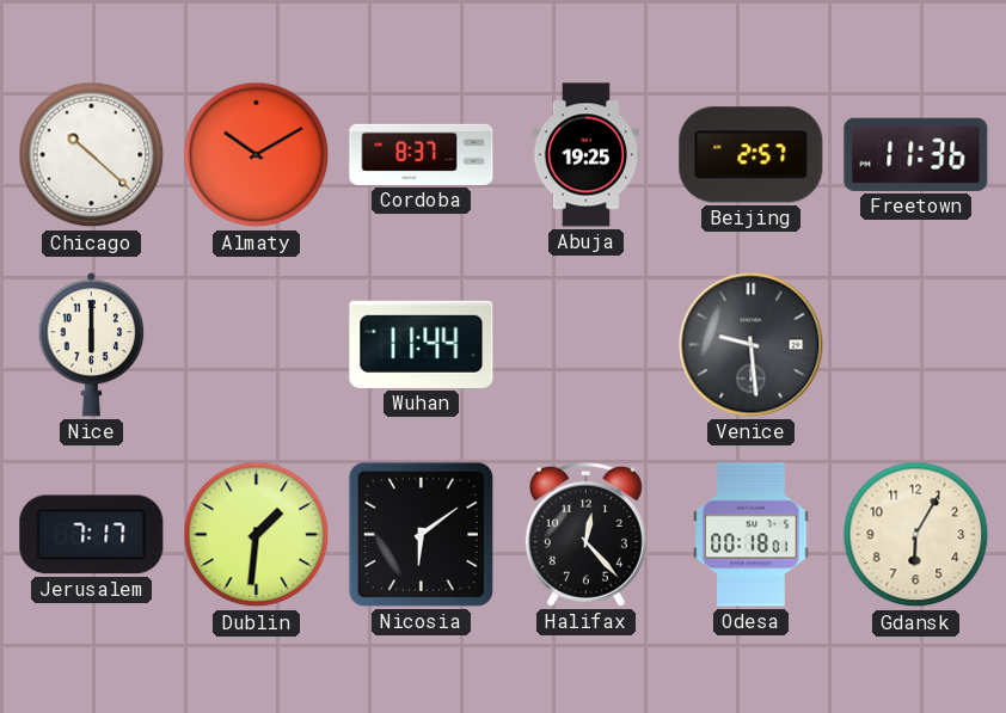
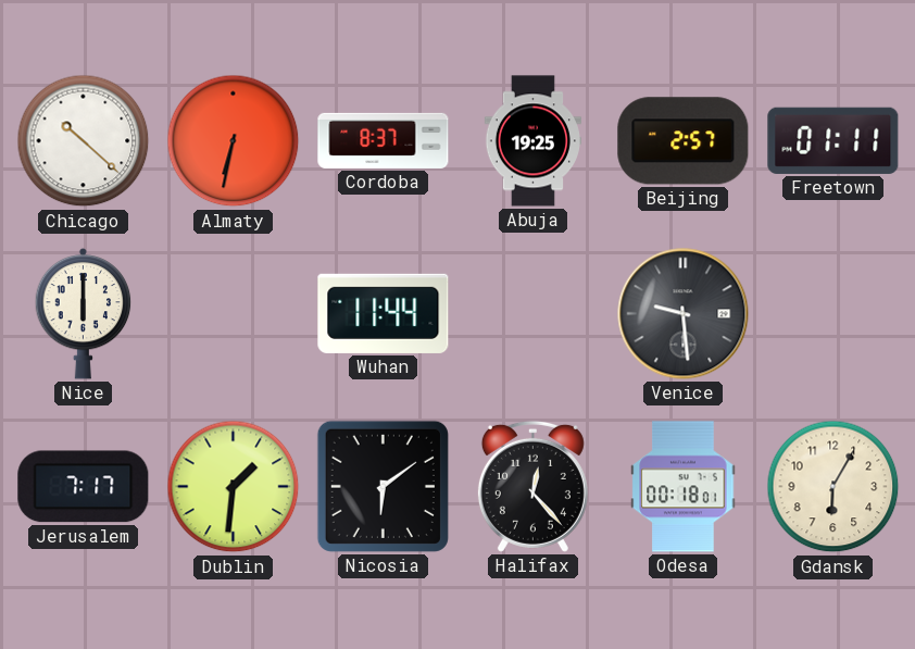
Almaty: 10:10 -> 6:32
Freetown: 11:36 -> 01:11
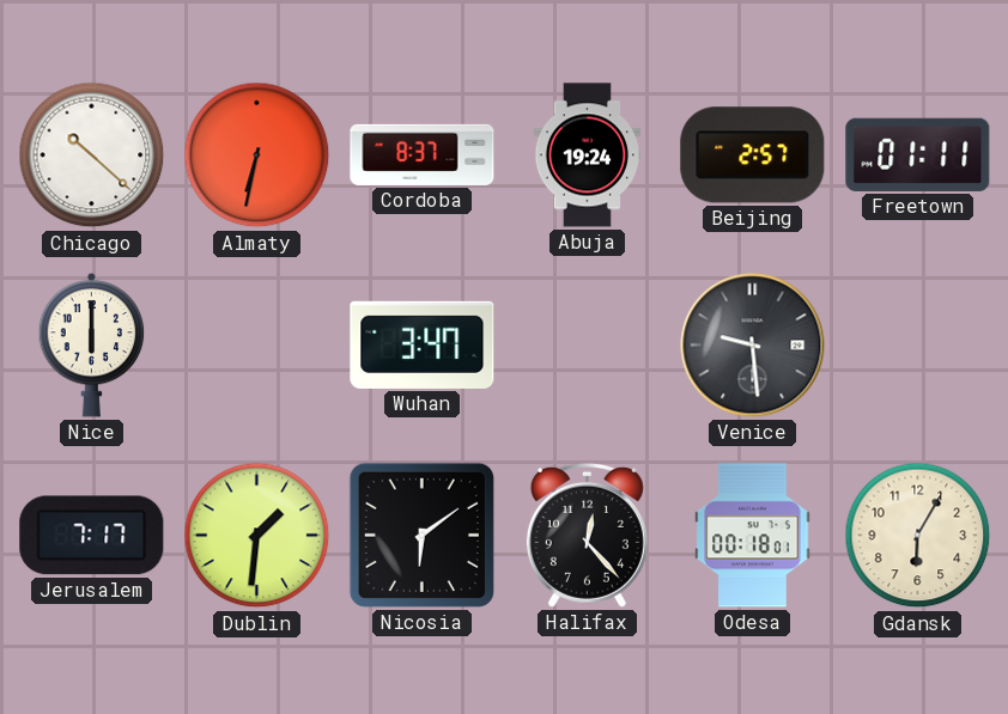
Abuja: 19:25 -> 19:24
Wuhan: 11:44 -> 3:47
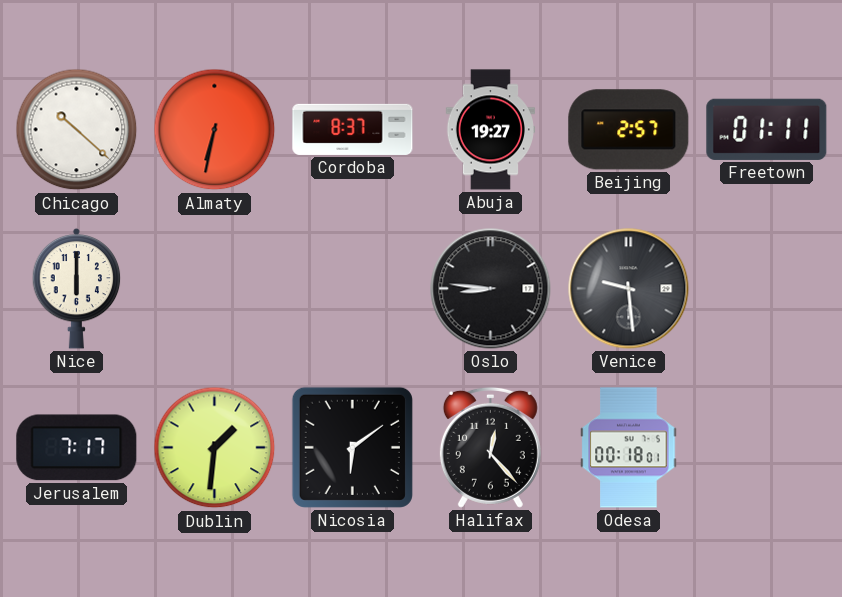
Abuja: 19:24 -> 19:27
Wuhan: 3:47 -> none
Oslo: none -> 8:46
Gdansk: 6:05 -> none
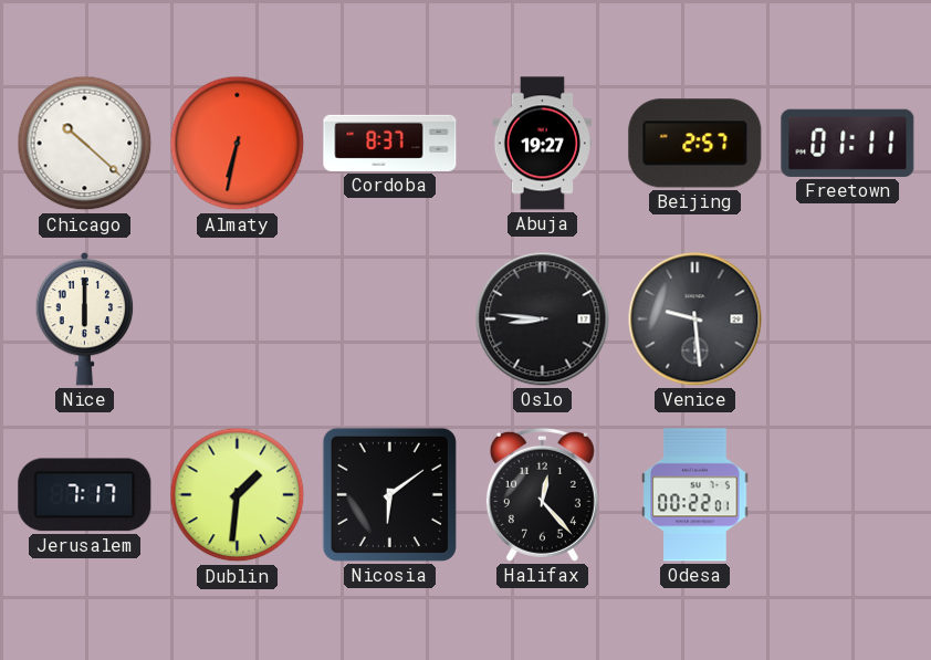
Odesa: 00:18 -> 00:22
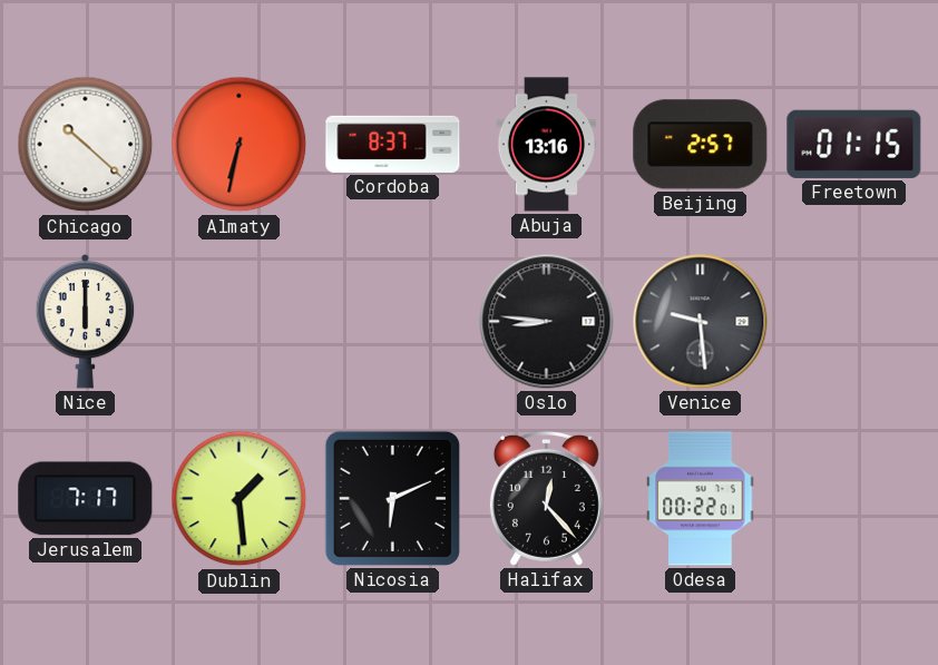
Abuja: 19:27 -> 13:16
Freetown: 01:11 -> 01:15
Dublin: 1:31 -> 1:29
Nicosia: 6:09 -> 6:11
